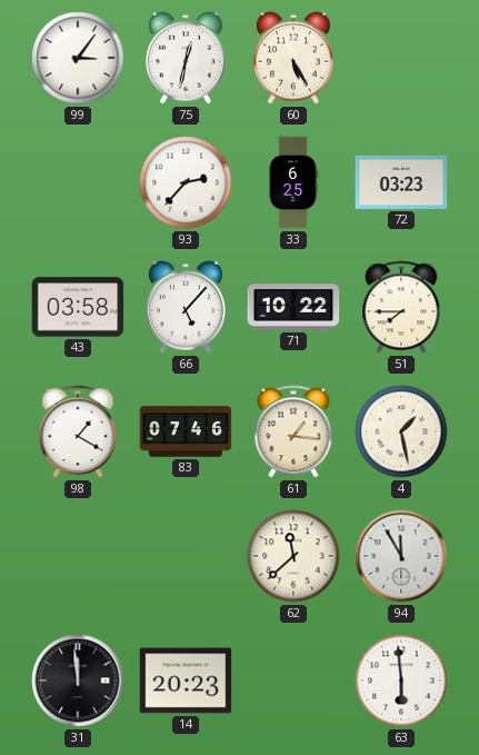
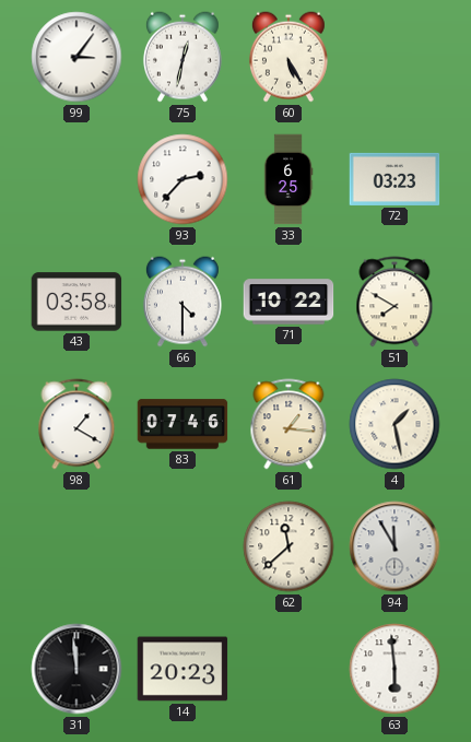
66: 5:07 -> 4:30
51: 7:45 -> 7:50
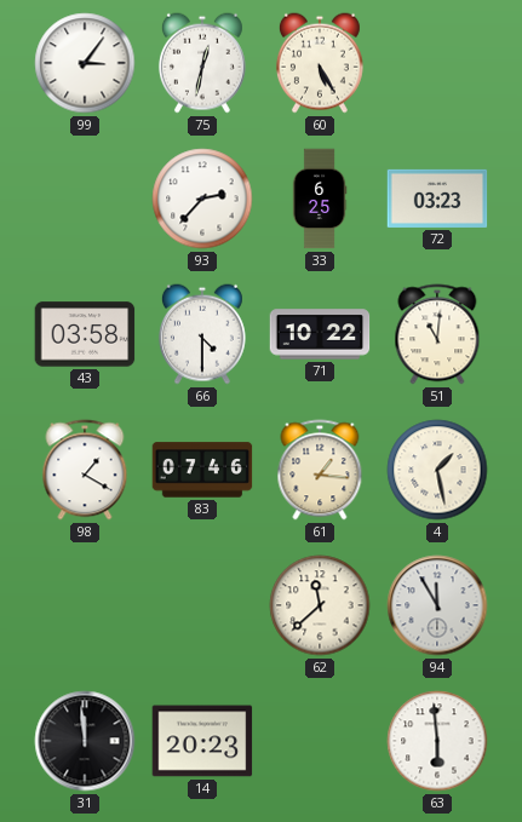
51: 7:50 -> 11:01
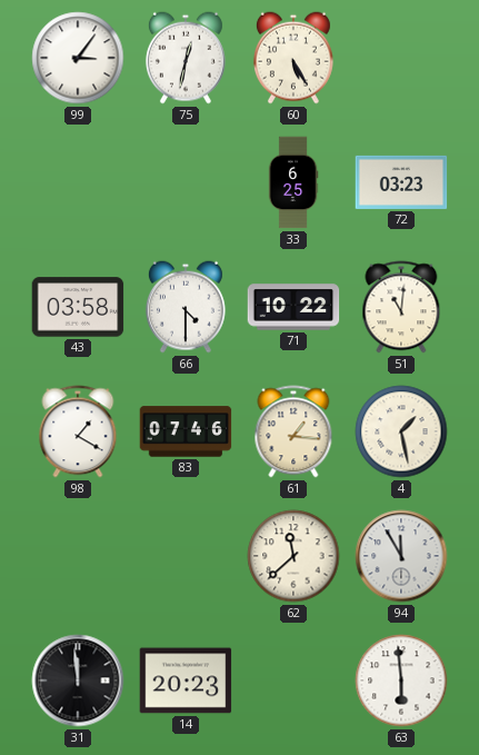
93: 2:37 -> none
